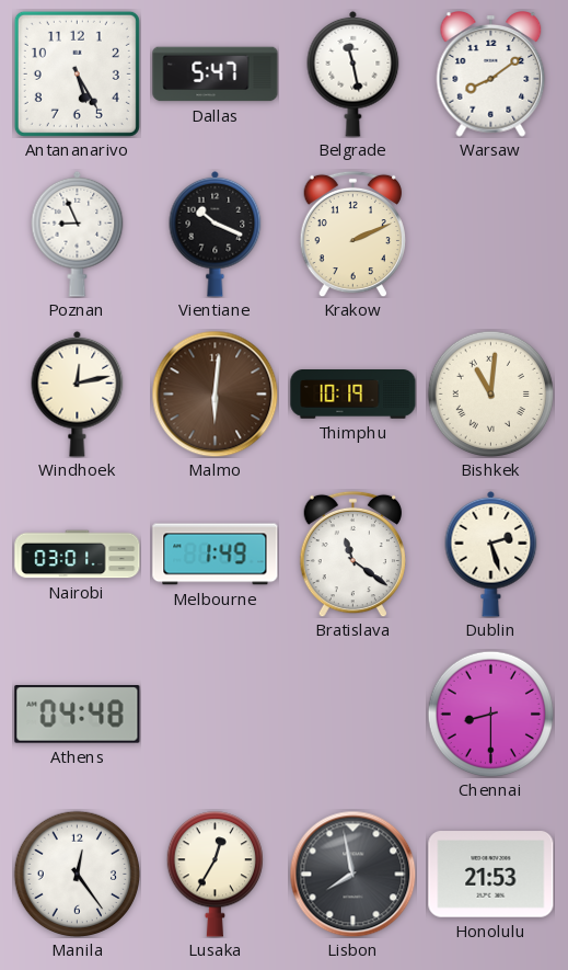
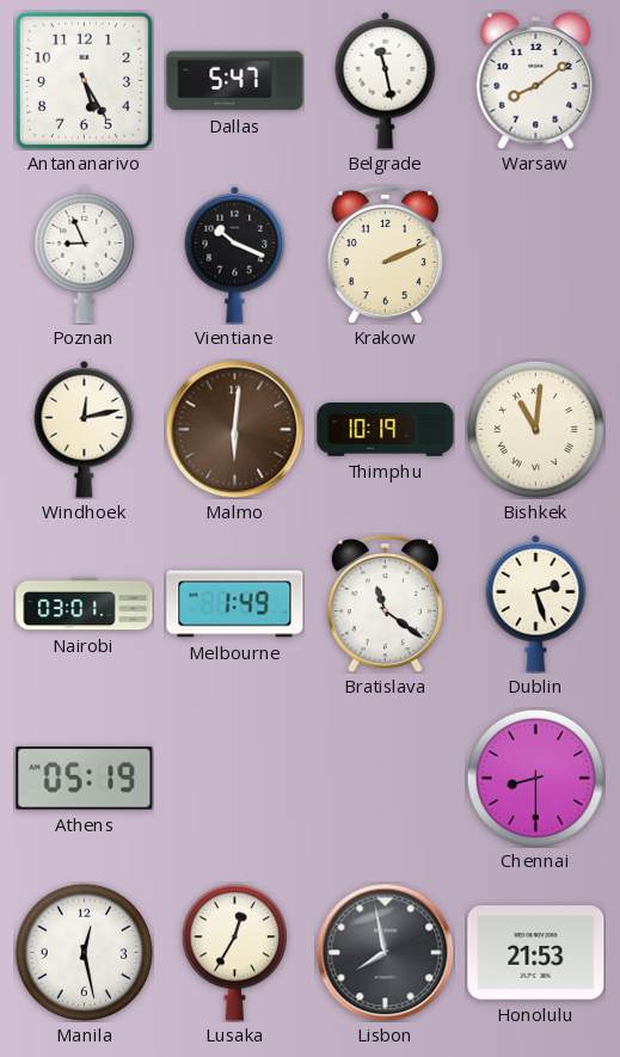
Athens: 04:48 -> 05:19
Manila: 12:24 -> 12:28
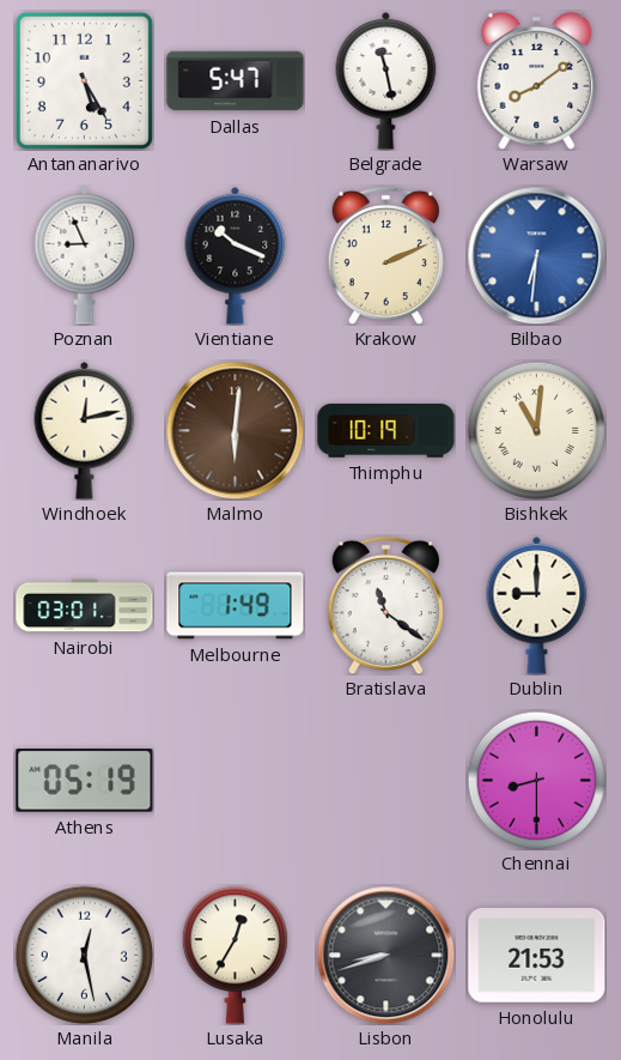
Bilbao: none -> 6:31
Dublin: 2:27 -> 9:00
Lisbon: 7:58 -> 8:42
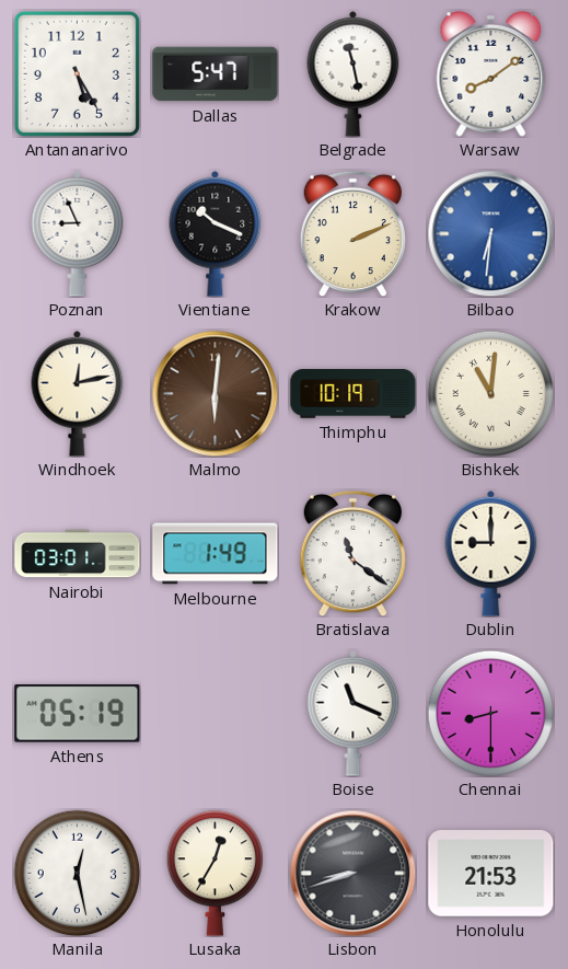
Boise: none -> 11:19
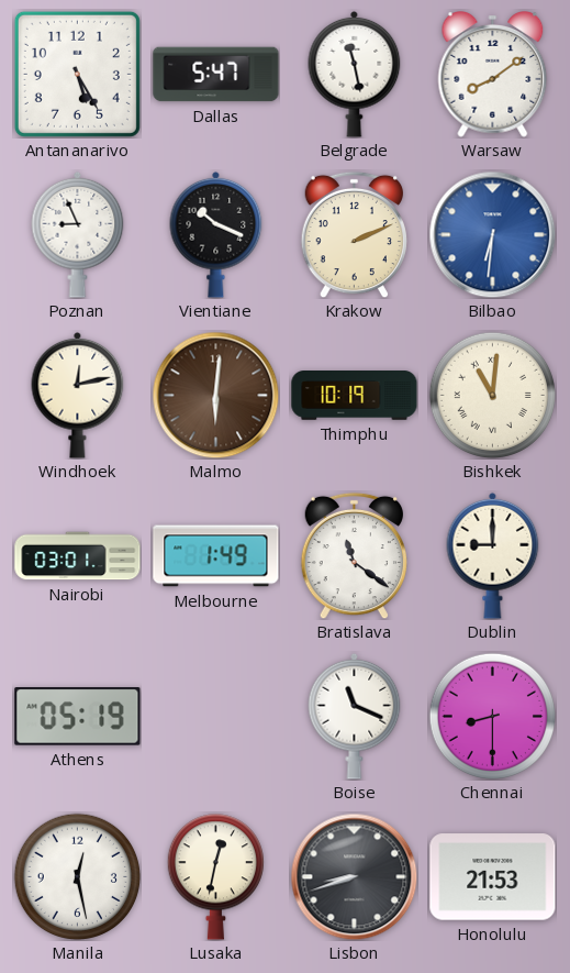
Lusaka: 12:35 -> 12:32
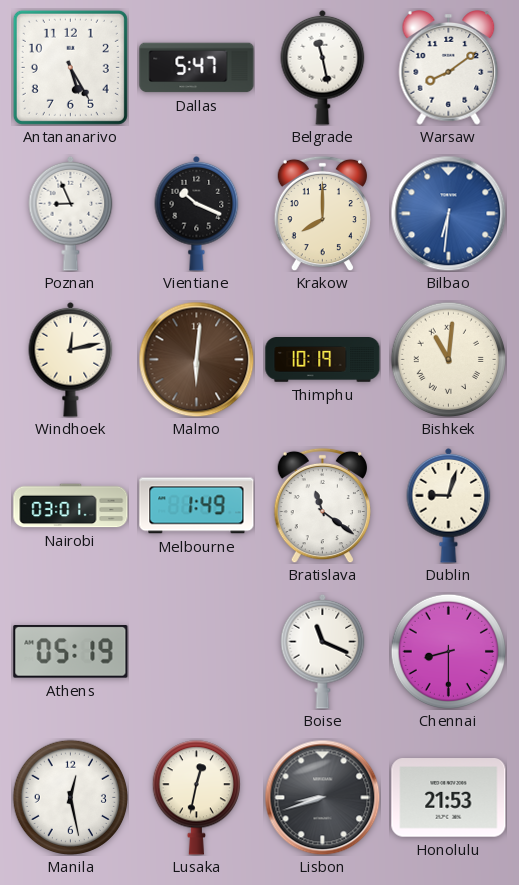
Krakow: 2:11 -> 8:00
Dublin: 9:00 -> 9:03
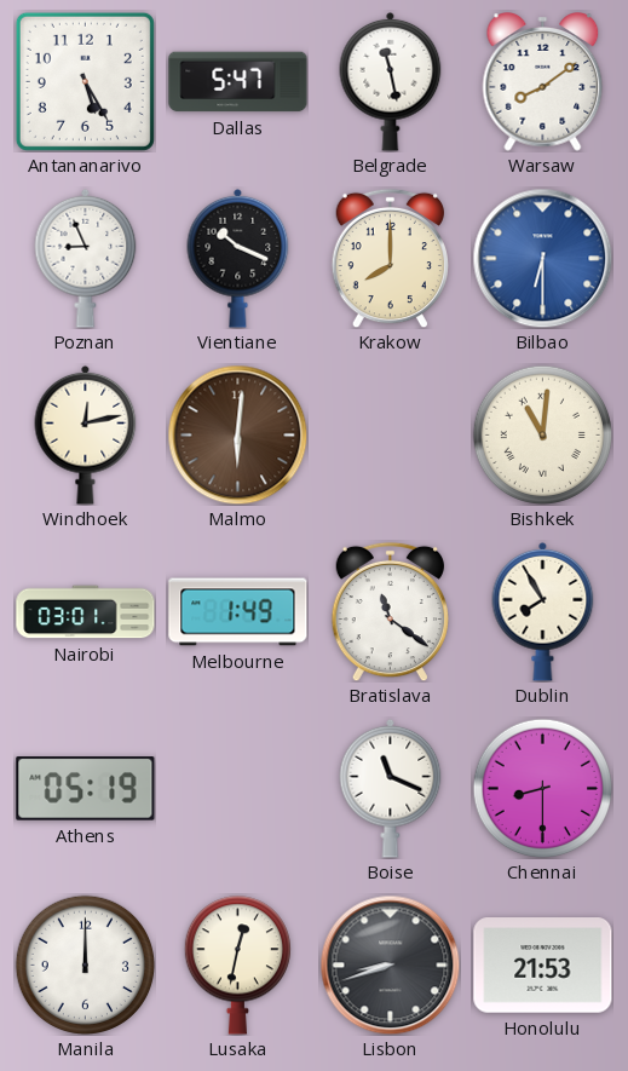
Bilbao: 6:31 -> 6:30
Thimphu: 10:19 -> none
Dublin: 9:03 -> 7:55
Manila: 12:28 -> 12:00
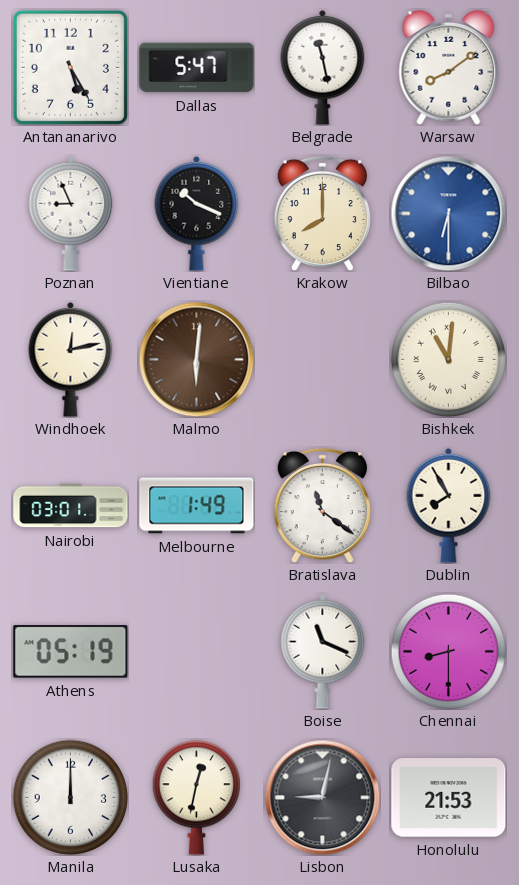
Lisbon: 8:42 -> 9:02
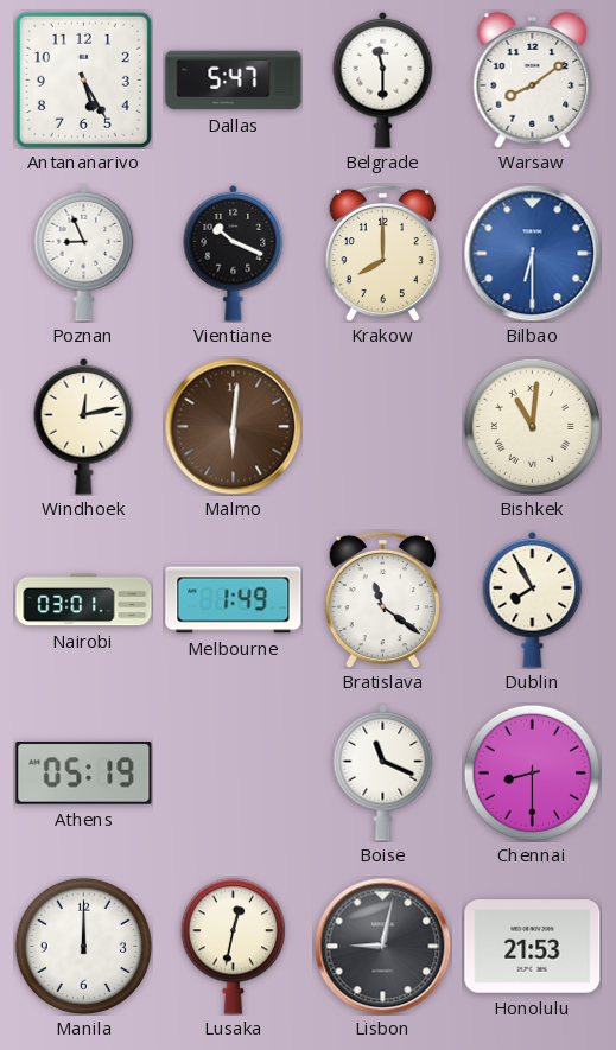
Belgrade: 11:28 -> 11:30
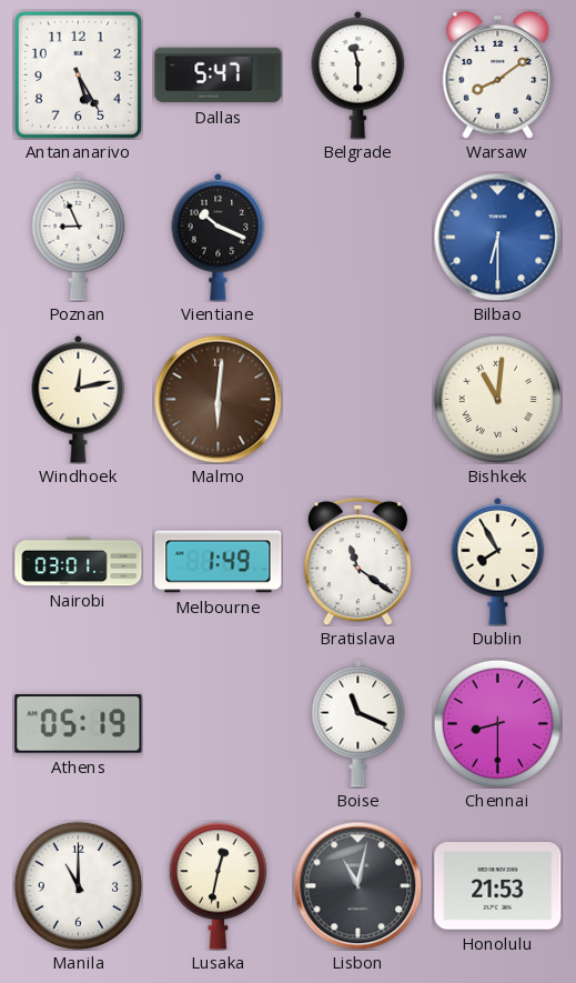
Krakow: 8:00 -> none
Manila: 12:00 -> 11:00
Lisbon: 9:02 -> 11:02
